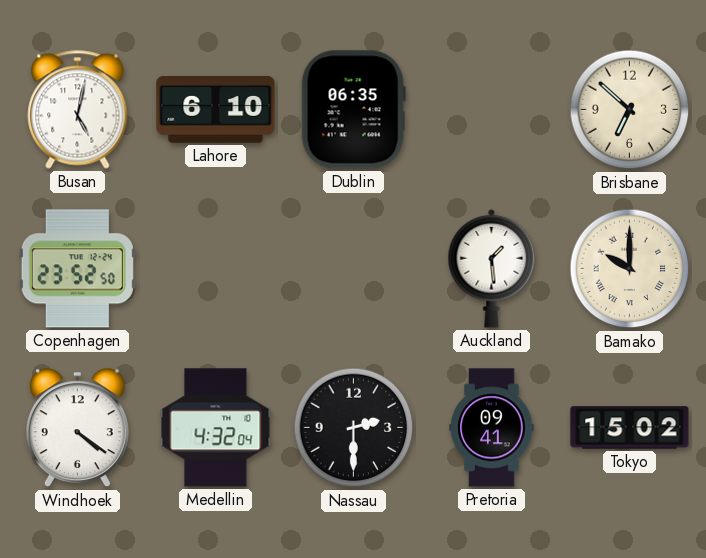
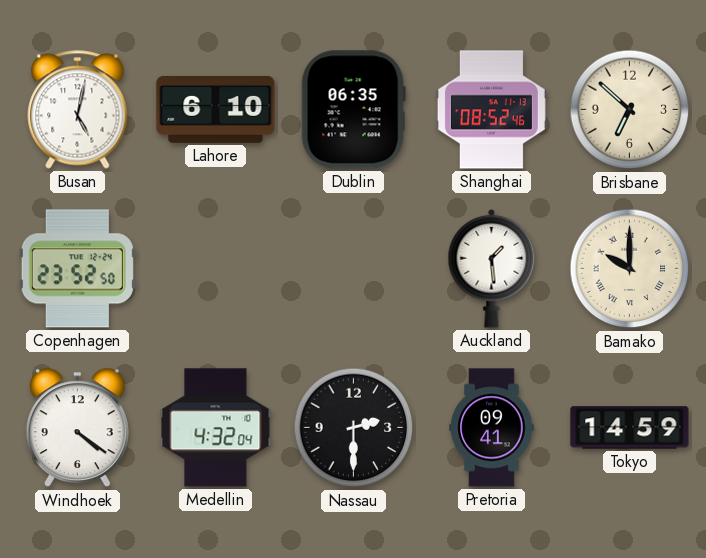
Shanghai: none -> 08:52
Tokyo: 15:02 -> 14:59
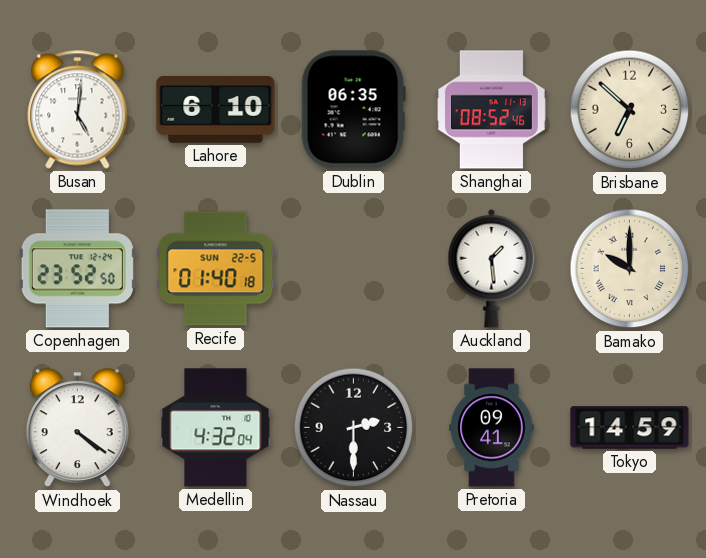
Busan: 5:02 -> 5:01
Recife: none -> 01:40
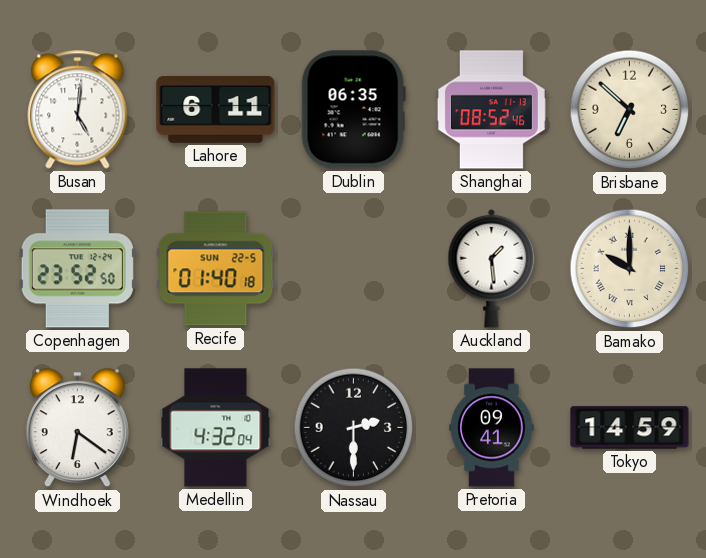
Lahore: 6:10 -> 6:11
Windhoek: 4:21 -> 6:21
